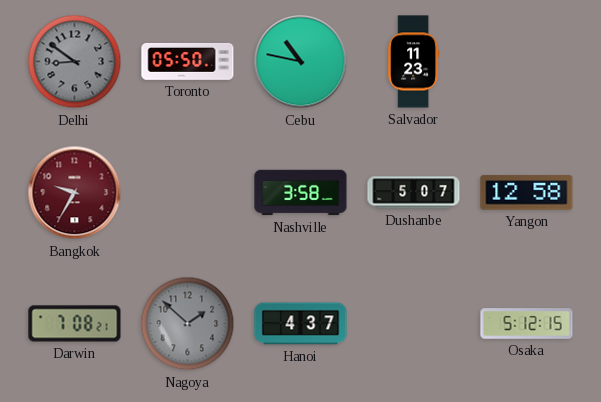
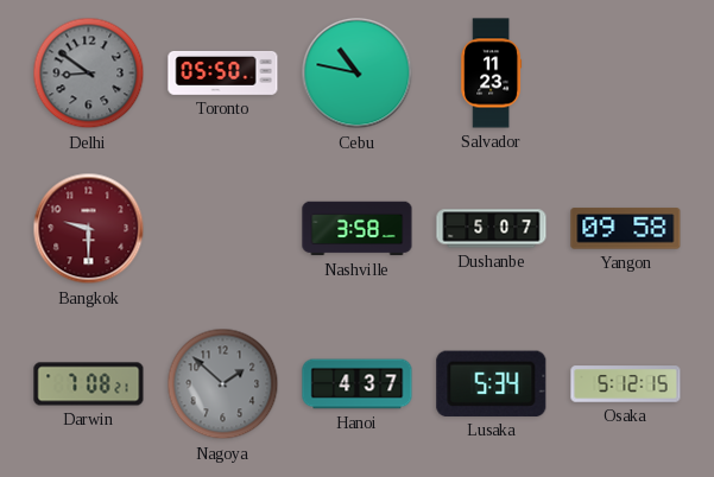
Bangkok: 9:35 -> 9:30
Yangon: 12:58 -> 09:58
Lusaka: none -> 5:34
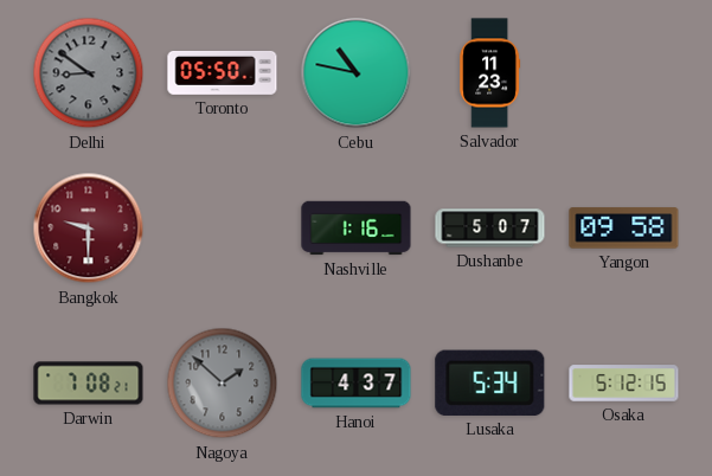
Nashville: 3:58 -> 1:16
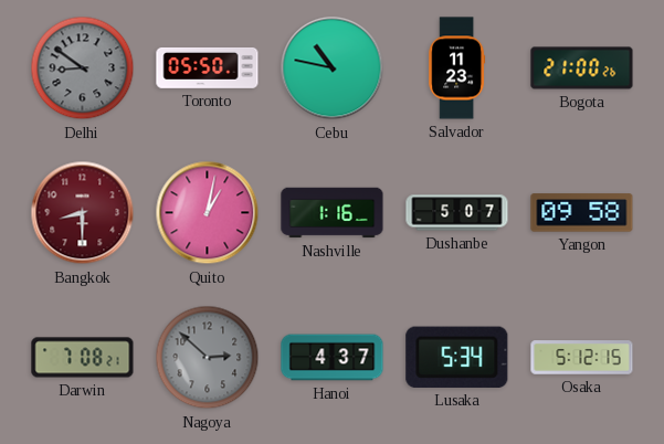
Bogota: none -> 21:00
Bangkok: 9:30 -> 8:30
Quito: none -> 1:02
Nagoya: 1:52 -> 2:52
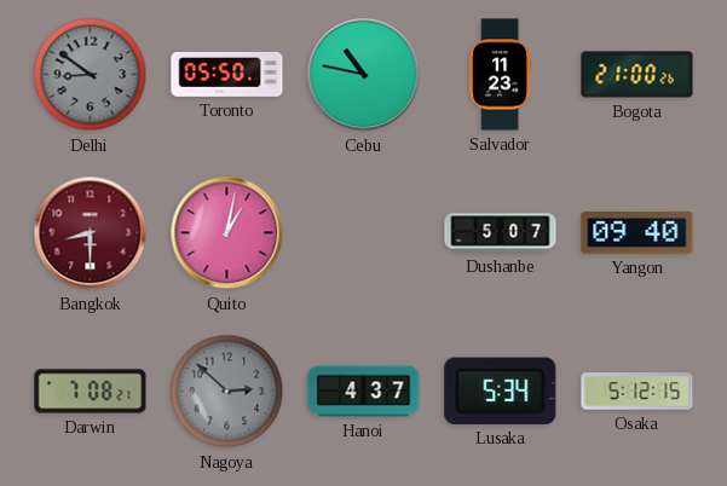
Nashville: 1:16 -> none
Yangon: 09:58 -> 09:40
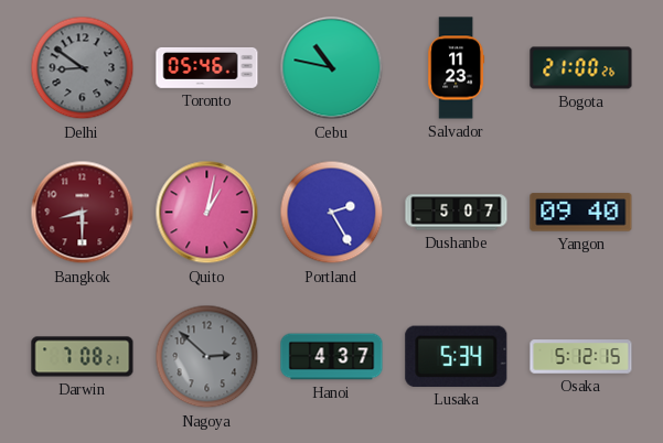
Toronto: 05:50 -> 05:46
Portland: none -> 2:25
